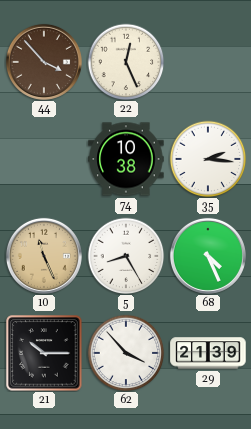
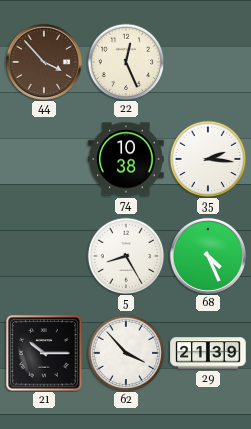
10: 11:26 -> none
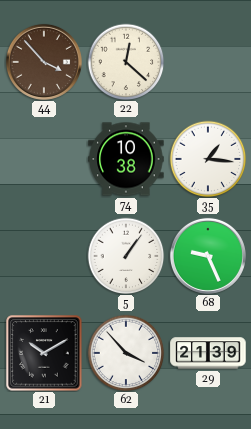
22: 12:26 -> 12:22
35: 2:16 -> 1:16
5: 8:25 -> 1:06
68: 4:26 -> 9:26
21: 10:15 -> 10:10
